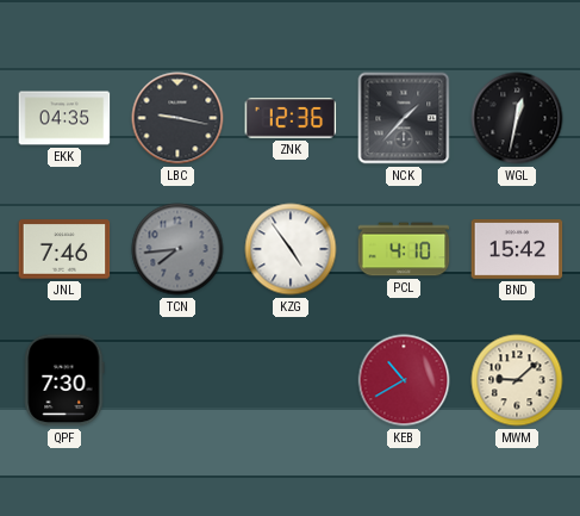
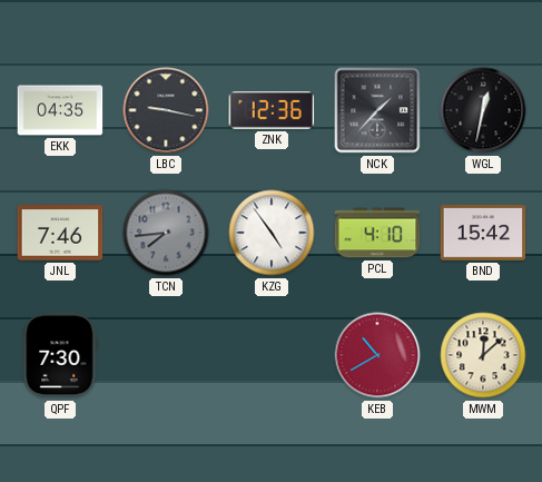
MWM: 9:08 -> 12:08
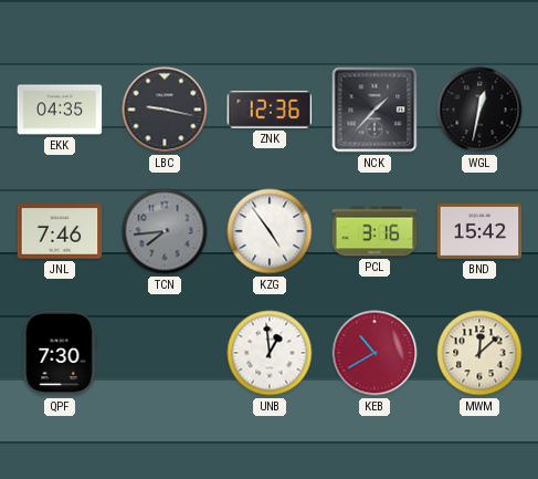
PCL: 4:10 -> 3:16
UNB: none -> 12:59
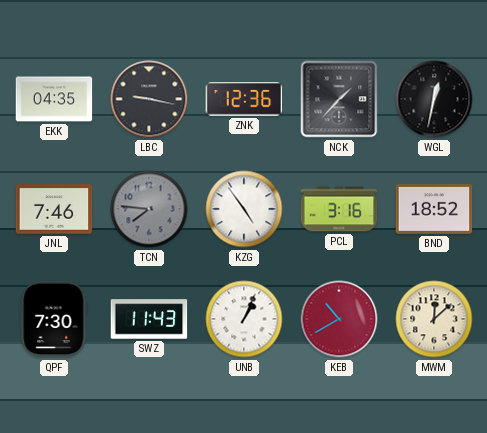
TCN: 7:44 -> 7:46
BND: 15:42 -> 18:52
SWZ: none -> 11:43
UNB: 12:59 -> 1:04
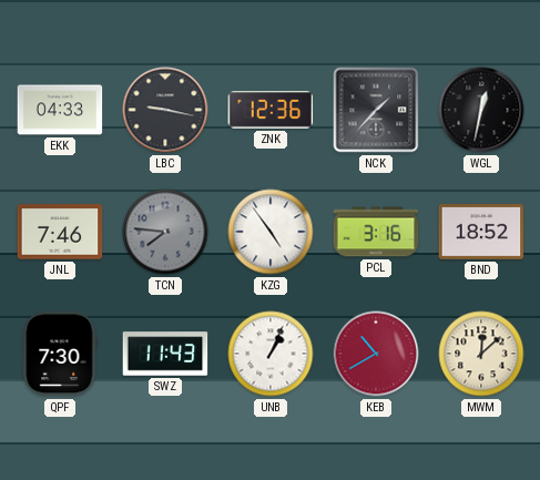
EKK: 04:35 -> 04:33
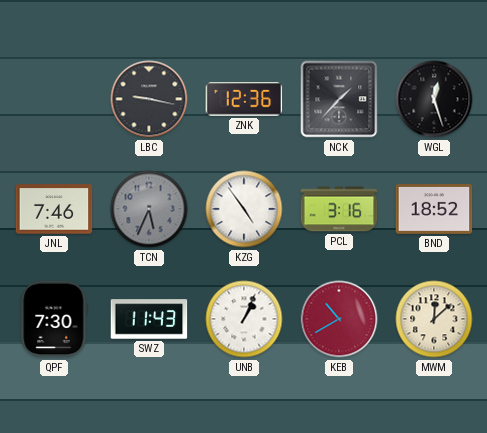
EKK: 04:33 -> none
WGL: 12:32 -> 12:27
TCN: 7:46 -> 5:34
